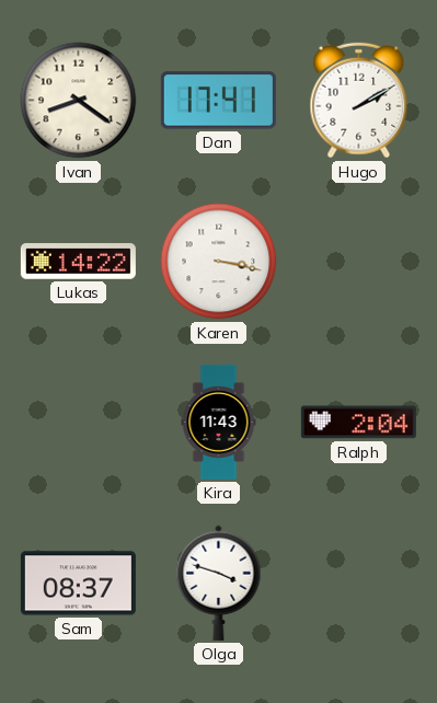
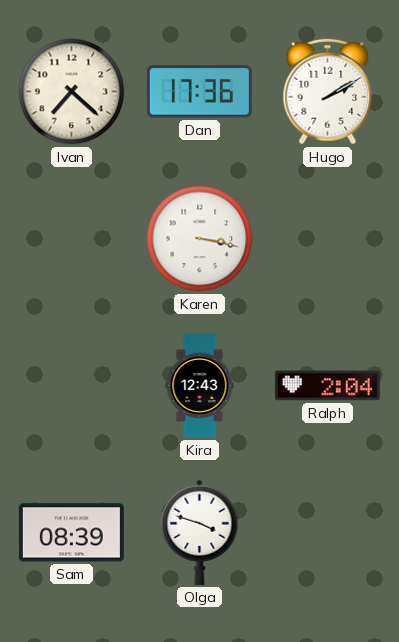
Ivan: 8:21 -> 7:22
Dan: 17:41 -> 17:36
Lukas: 14:22 -> none
Kira: 11:43 -> 12:43
Sam: 08:37 -> 08:39
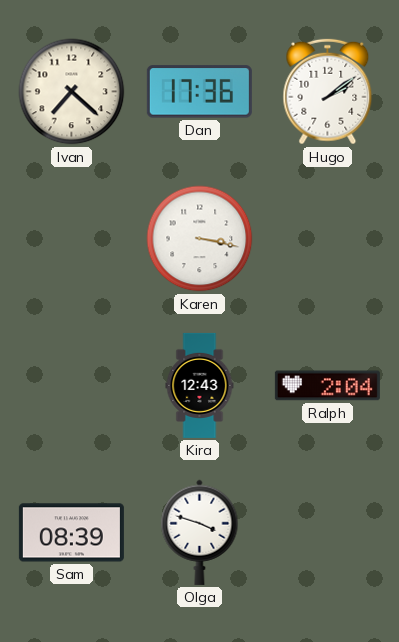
Hugo: 2:10 -> 2:09
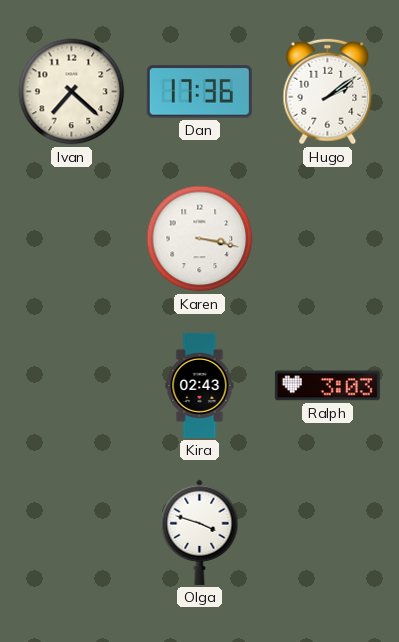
Kira: 12:43 -> 02:43
Ralph: 2:04 -> 3:03
Sam: 08:39 -> none
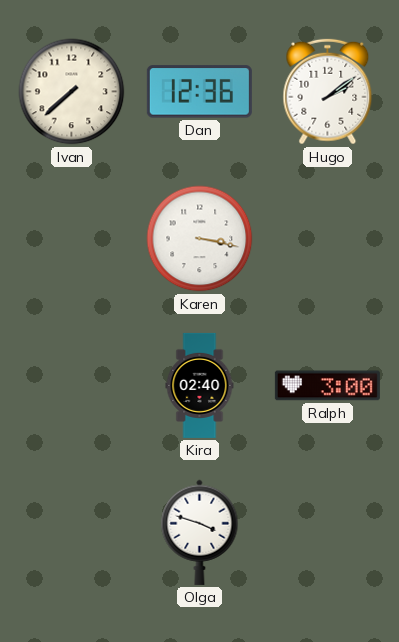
Ivan: 7:22 -> 7:38
Dan: 17:36 -> 12:36
Kira: 02:43 -> 02:40
Ralph: 3:03 -> 3:00
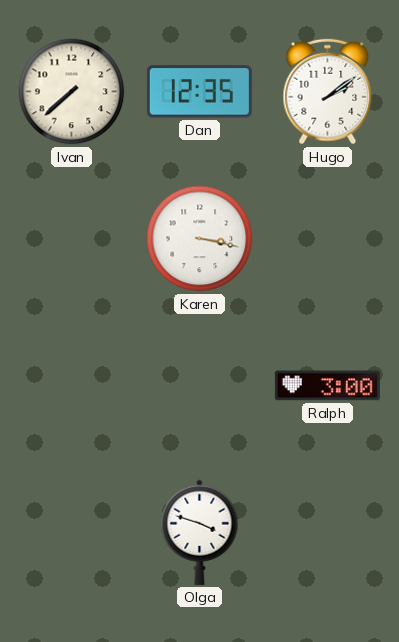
Dan: 12:36 -> 12:35
Kira: 02:40 -> none
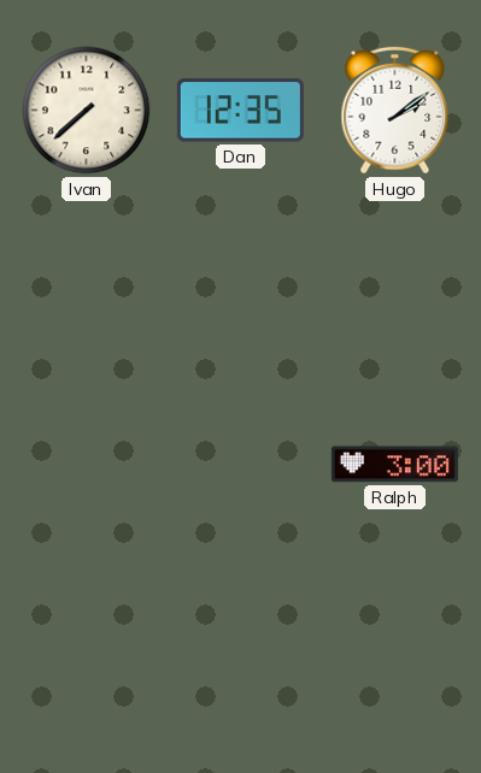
Karen: 3:17 -> none
Olga: 3:48 -> none
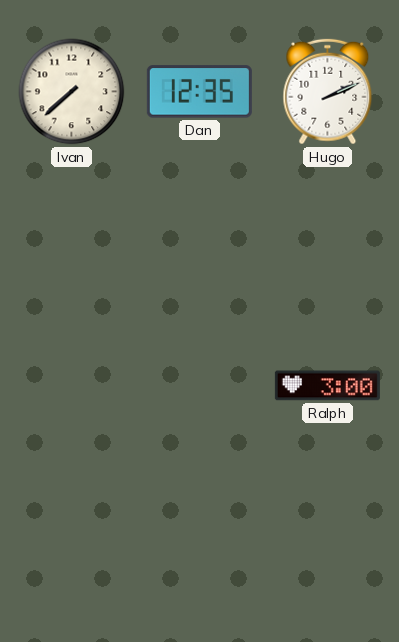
Hugo: 2:09 -> 2:11
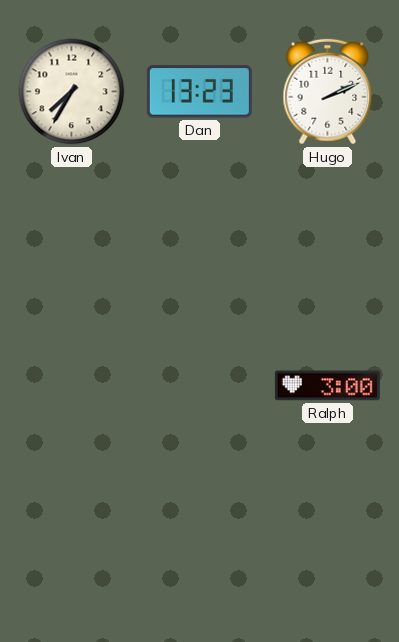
Ivan: 7:38 -> 7:35
Dan: 12:35 -> 13:23
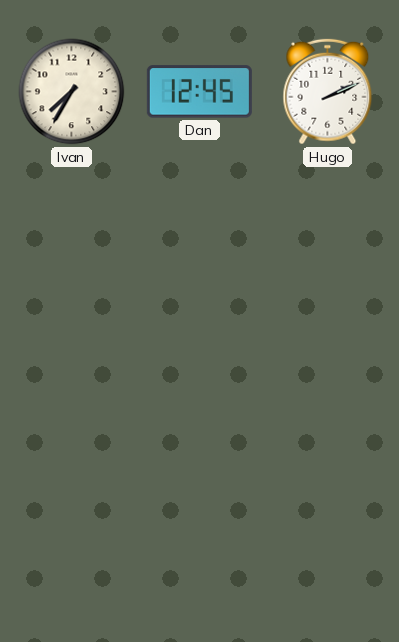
Dan: 13:23 -> 12:45
Ralph: 3:00 -> none
